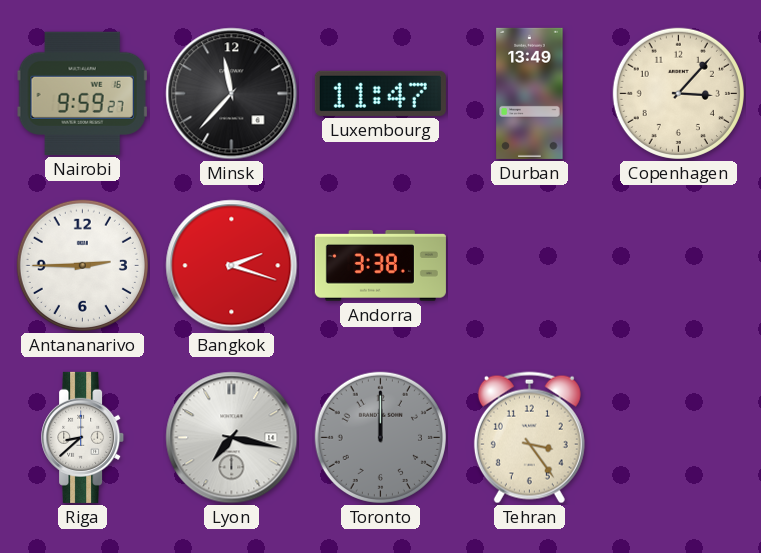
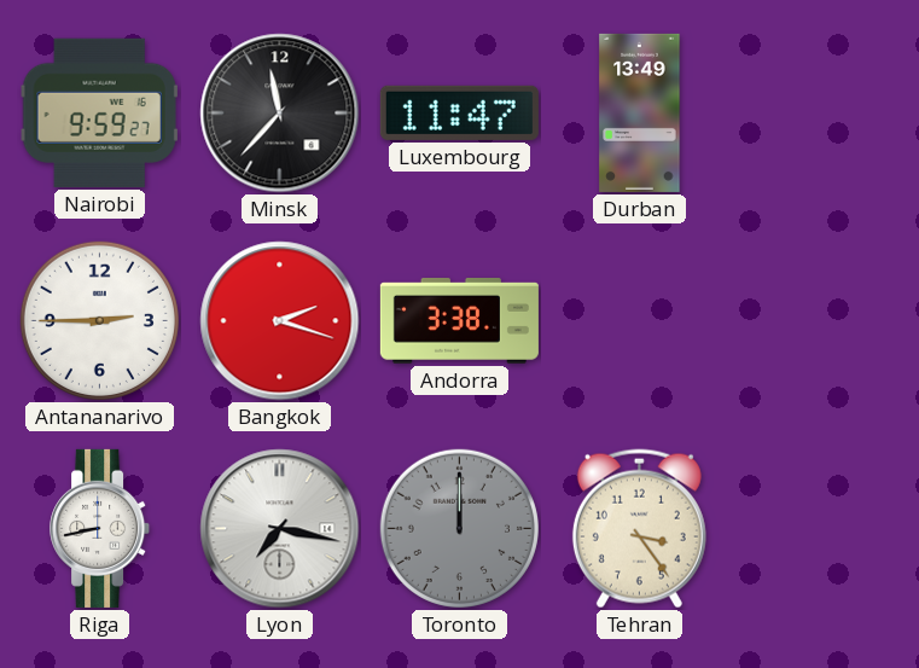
Copenhagen: 3:07 -> none
Riga: 8:38 -> 8:43
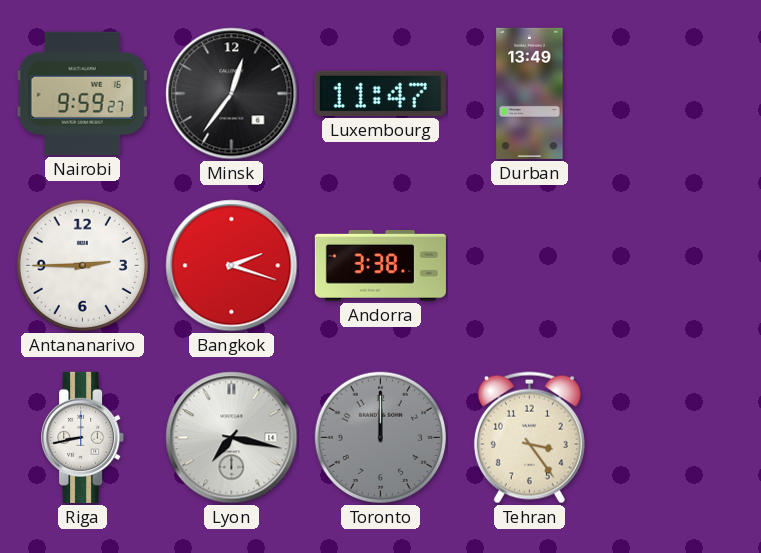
Minsk: 11:37 -> 12:36
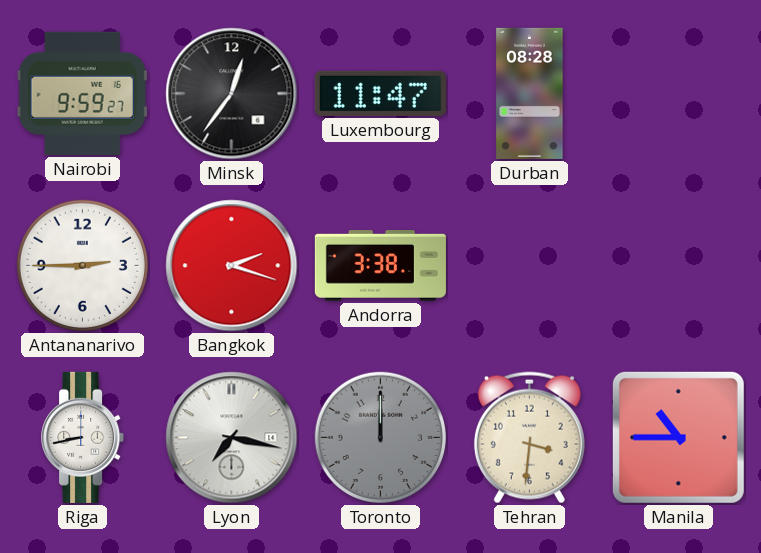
Durban: 13:49 -> 08:28
Tehran: 3:24 -> 3:31
Manila: none -> 10:45
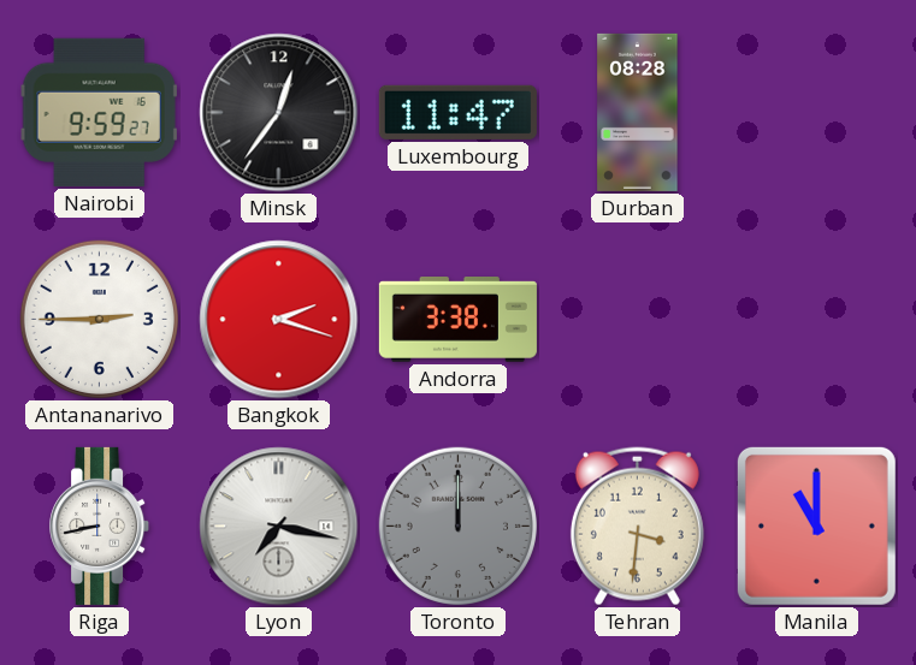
Manila: 10:45 -> 11:00
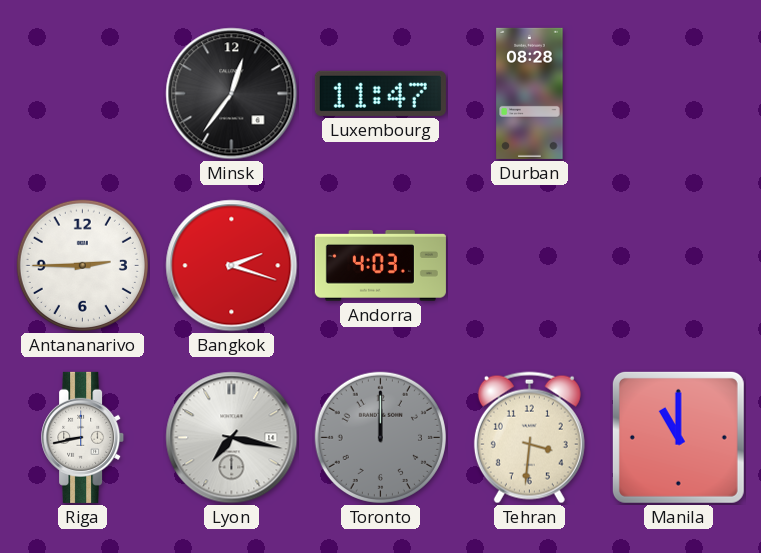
Nairobi: 9:59 -> none
Andorra: 3:38 -> 4:03
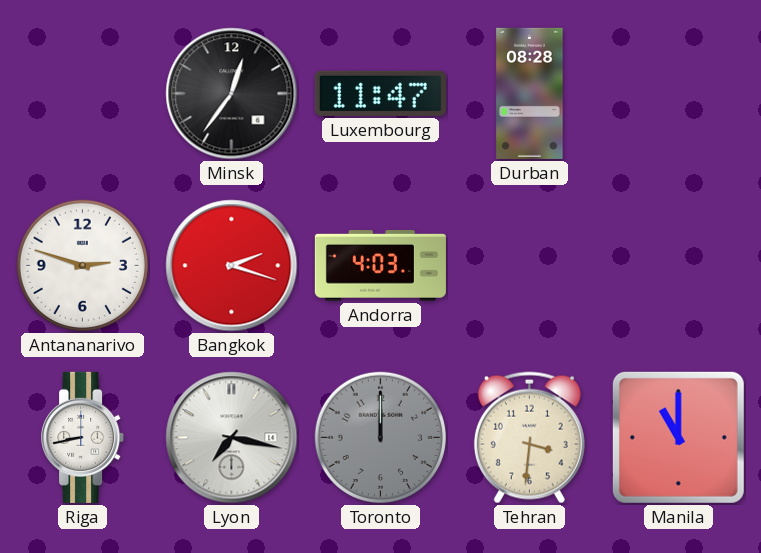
Antananarivo: 2:45 -> 2:48
